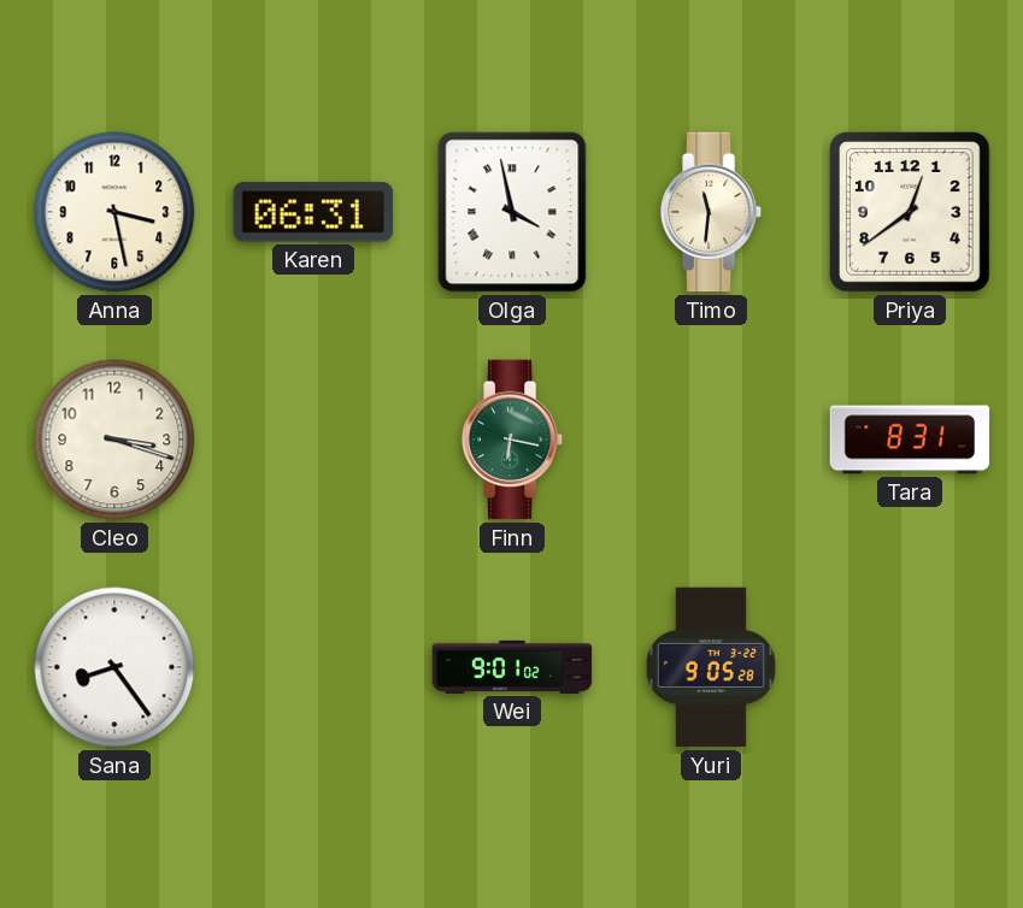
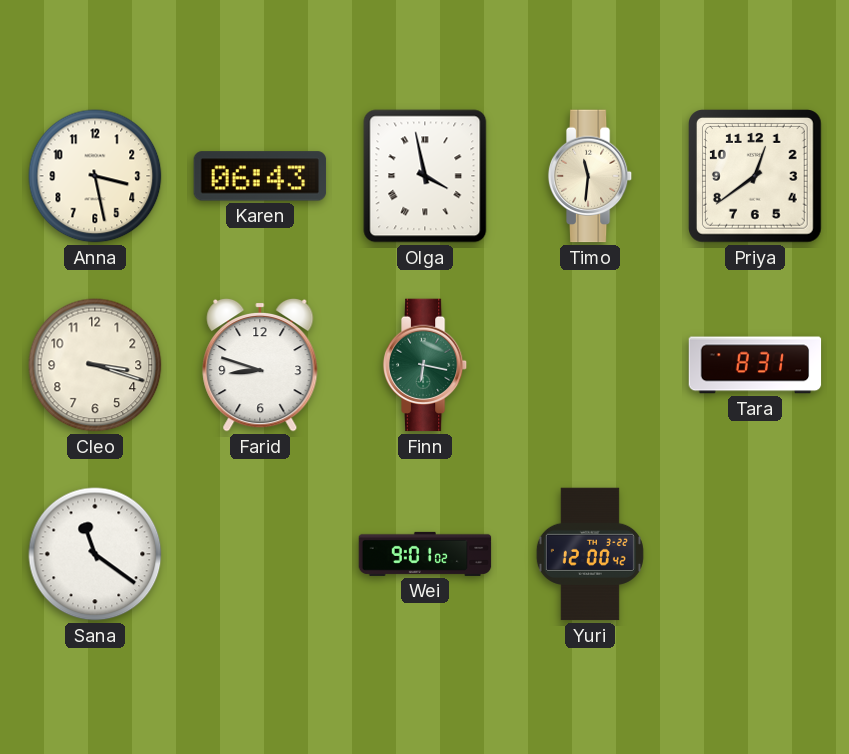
Karen: 06:31 -> 06:43
Farid: none -> 8:48
Sana: 8:24 -> 11:21
Yuri: 9:05 -> 12:00
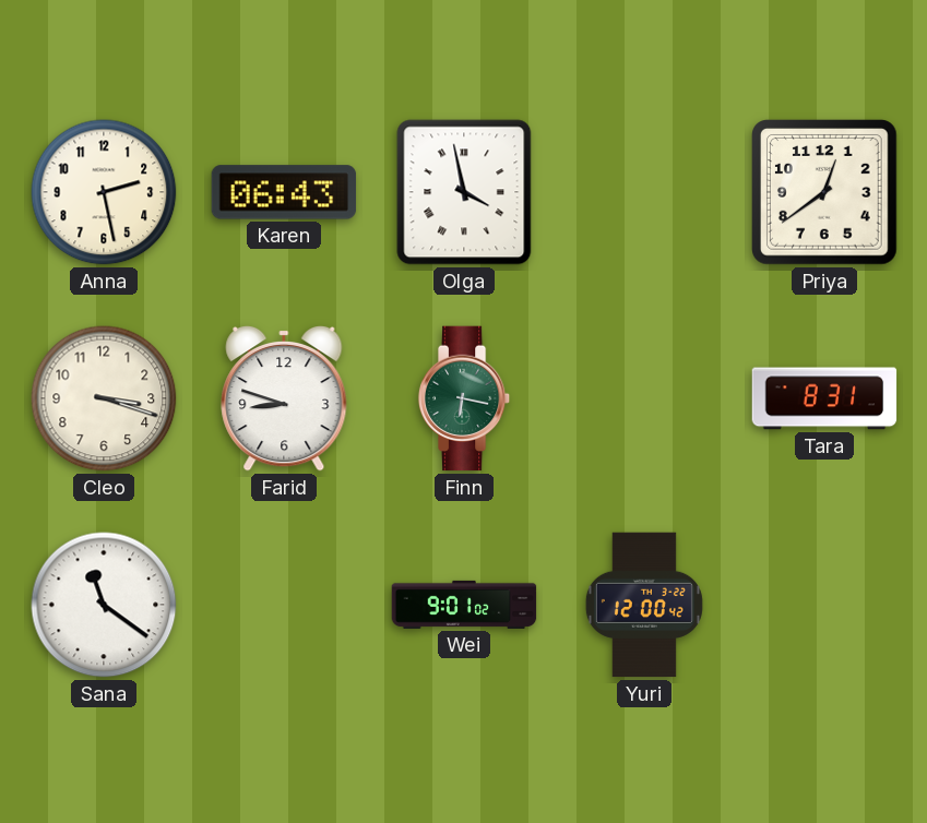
Anna: 3:28 -> 2:28
Timo: 11:31 -> none
